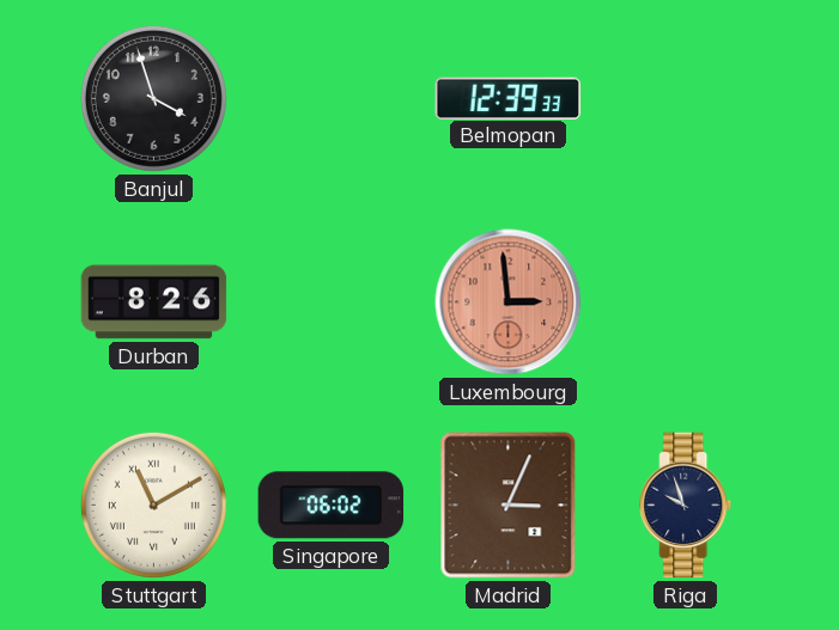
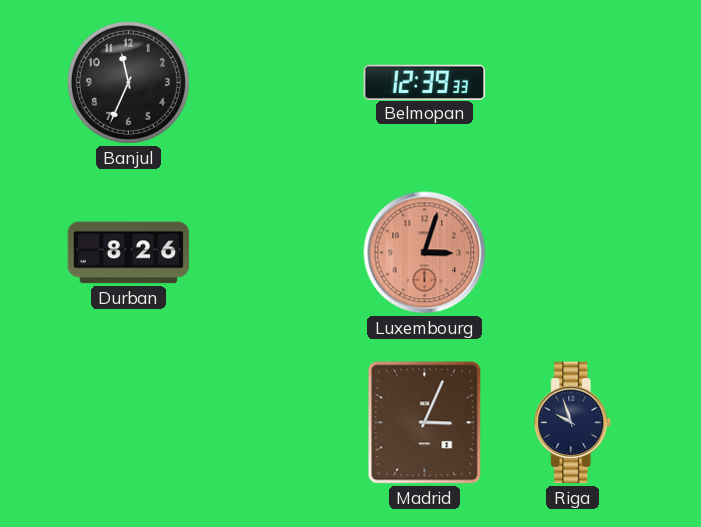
Banjul: 3:57 -> 11:34
Luxembourg: 2:59 -> 3:03
Stuttgart: 11:10 -> none
Singapore: 06:02 -> none
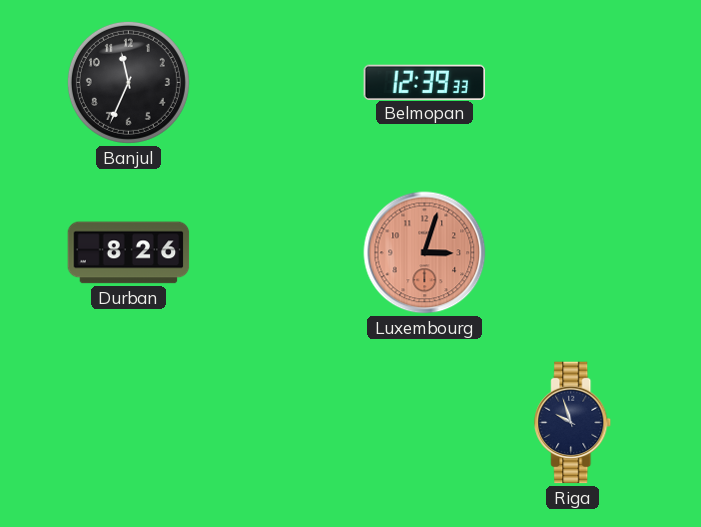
Madrid: 3:04 -> none
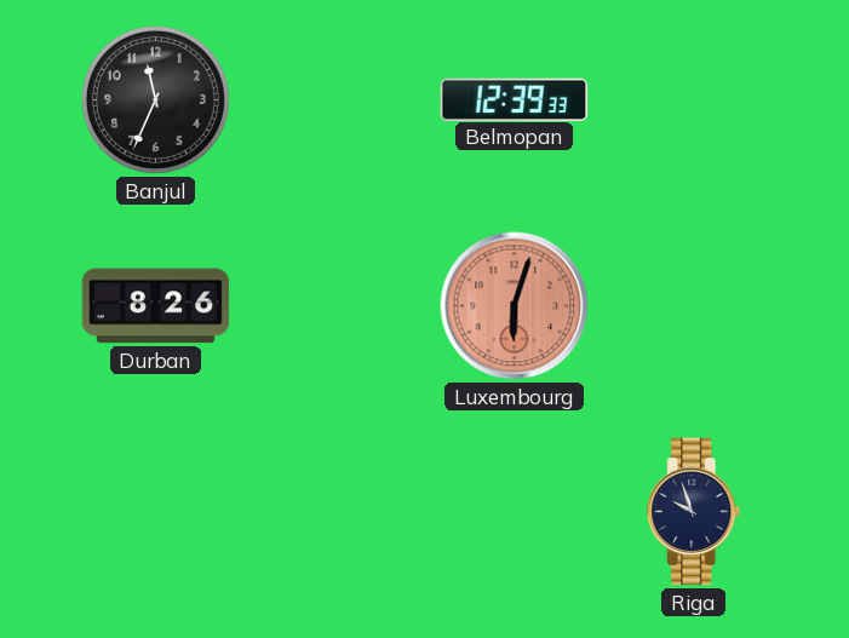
Luxembourg: 3:03 -> 6:03
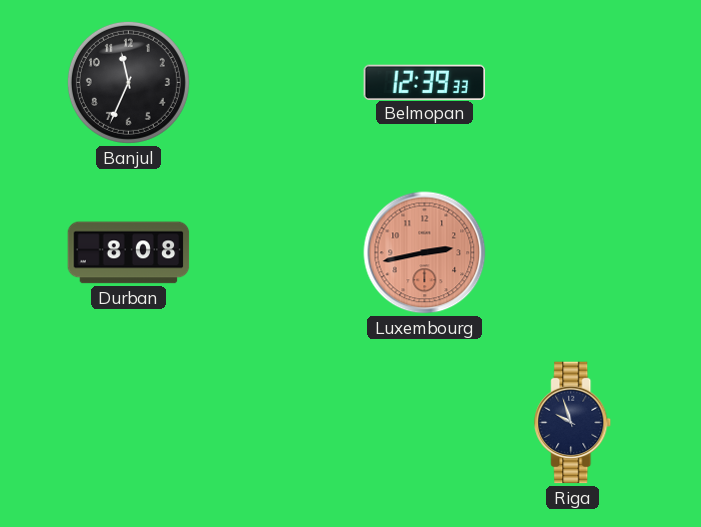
Durban: 8:26 -> 8:08
Luxembourg: 6:03 -> 2:43
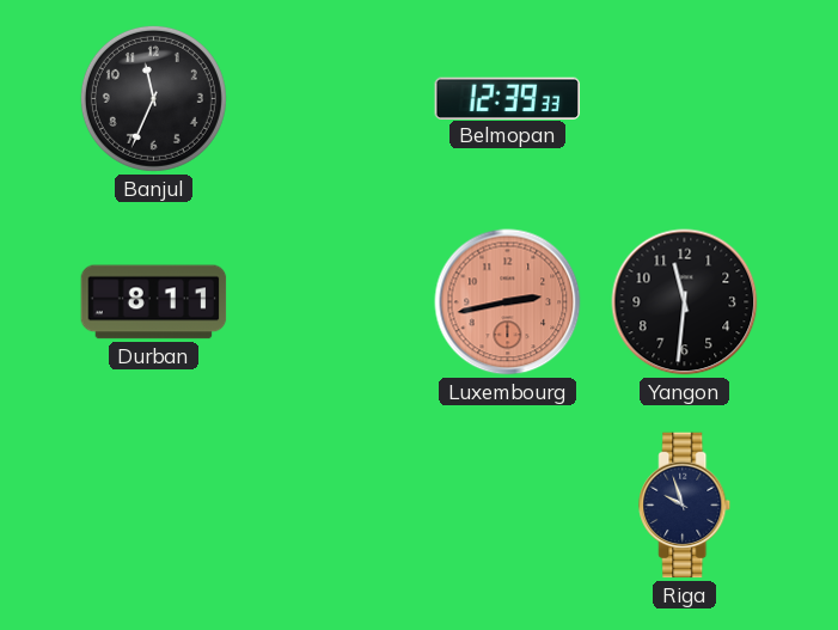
Durban: 8:08 -> 8:11
Yangon: none -> 11:31
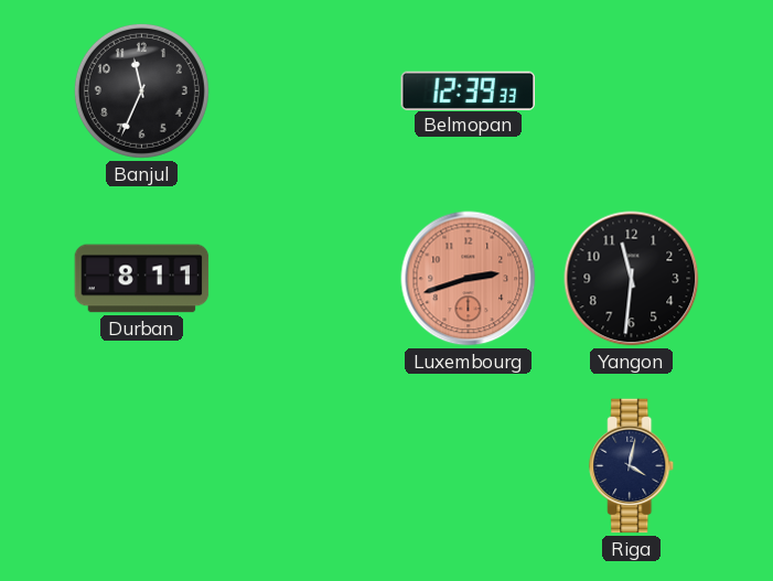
Luxembourg: 2:43 -> 2:42
Riga: 9:57 -> 4:02
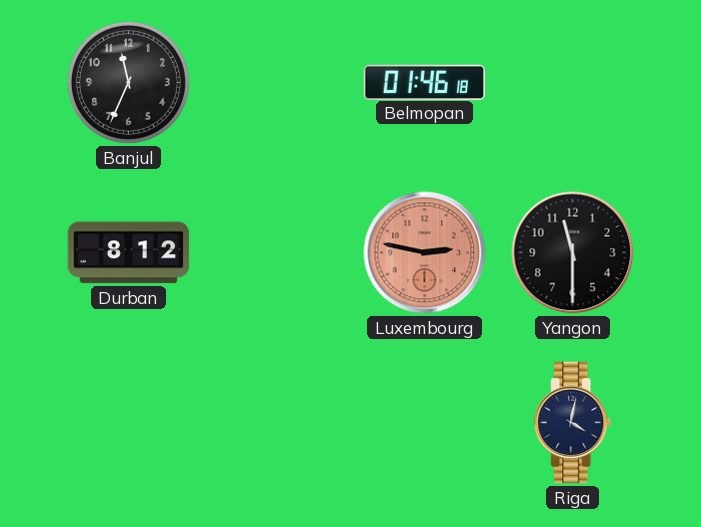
Belmopan: 12:39 -> 01:46
Durban: 8:11 -> 8:12
Luxembourg: 2:42 -> 2:47
Yangon: 11:31 -> 11:30
